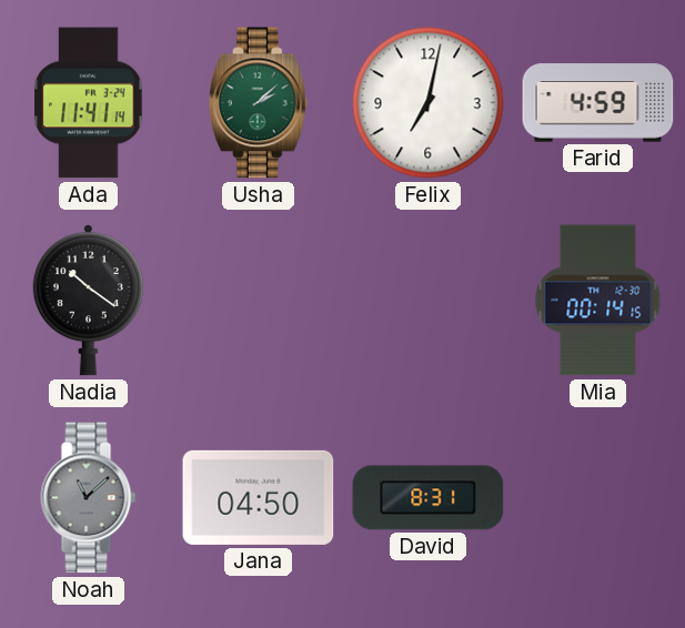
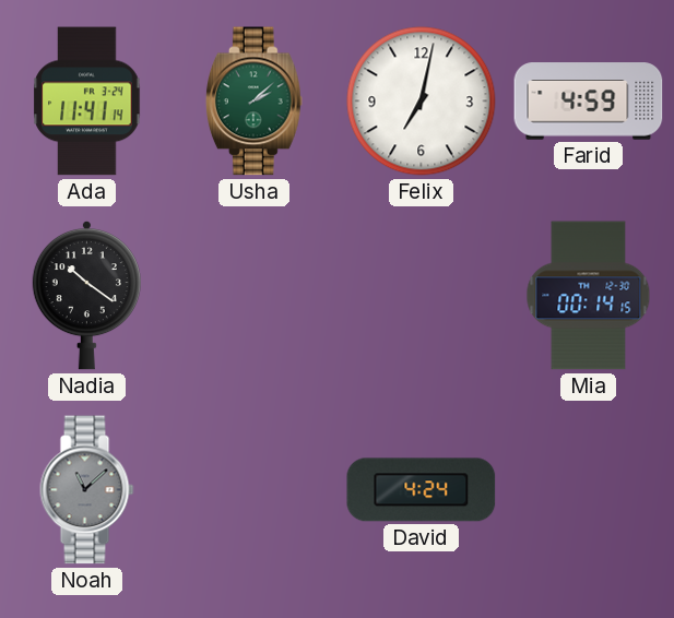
Jana: 04:50 -> none
David: 8:31 -> 4:24
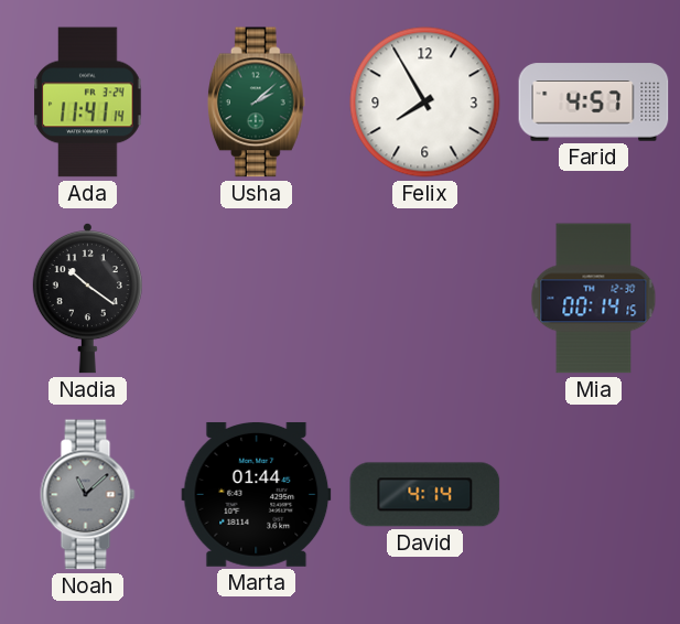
Felix: 7:02 -> 7:55
Farid: 4:59 -> 4:57
Marta: none -> 01:44
David: 4:24 -> 4:14
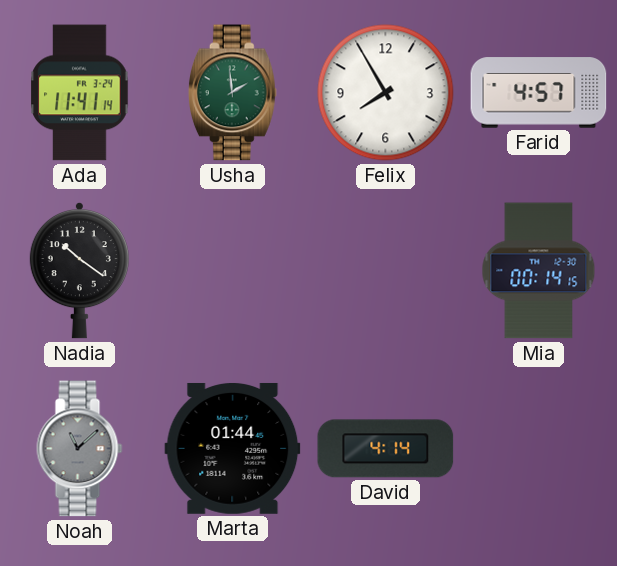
Usha: 2:08 -> 1:59
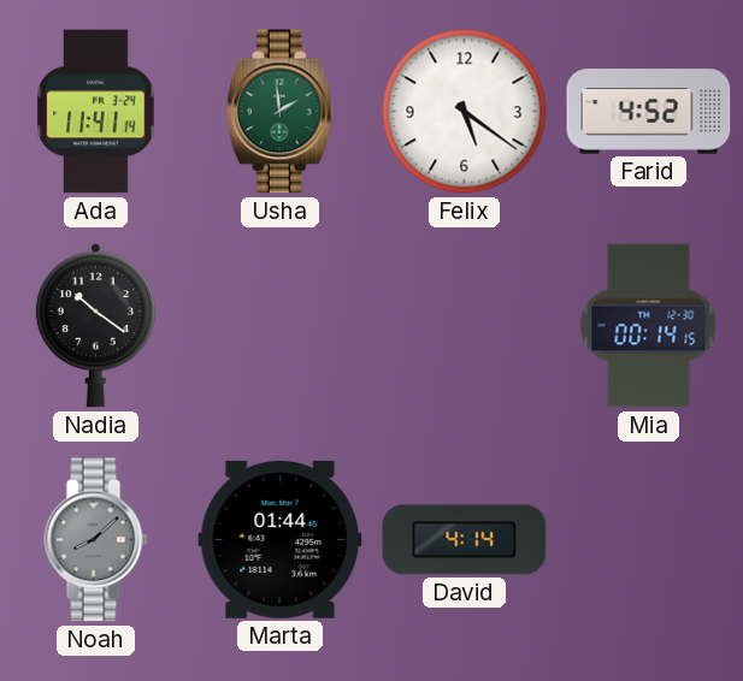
Felix: 7:55 -> 5:21
Farid: 4:57 -> 4:52
Noah: 11:08 -> 8:08
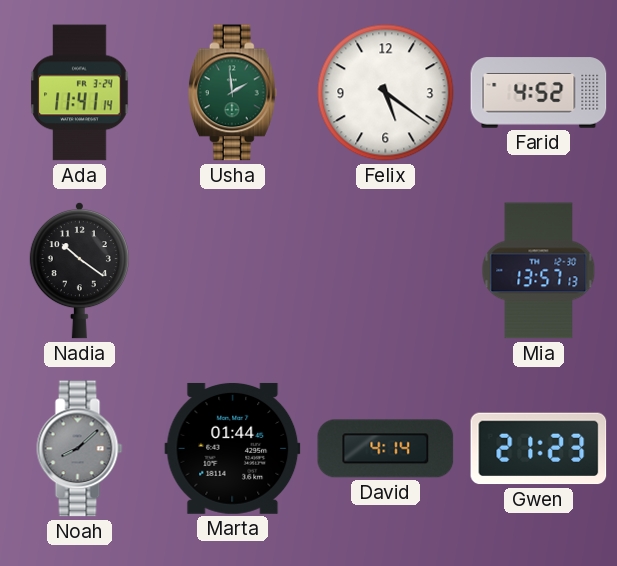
Mia: 00:14 -> 13:57
Gwen: none -> 21:23
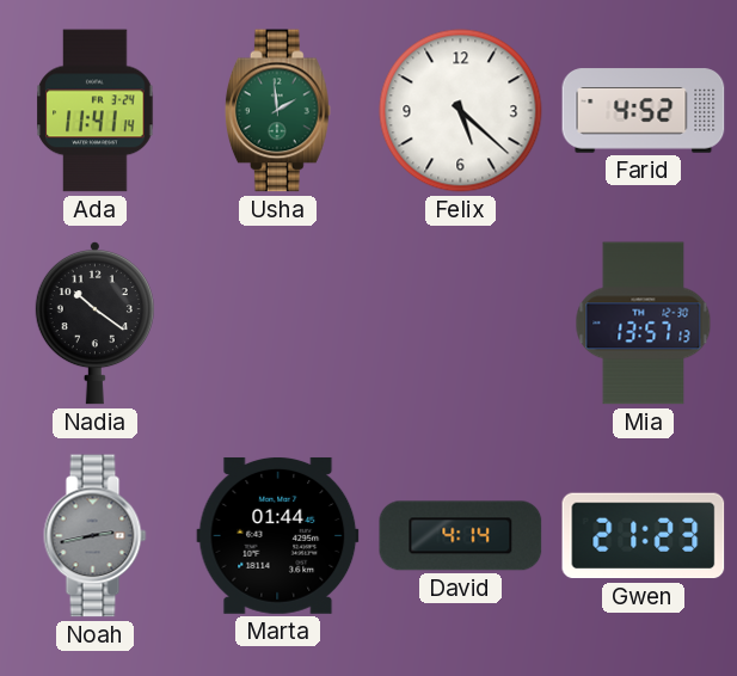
Felix: 5:21 -> 5:22
Noah: 8:08 -> 2:43
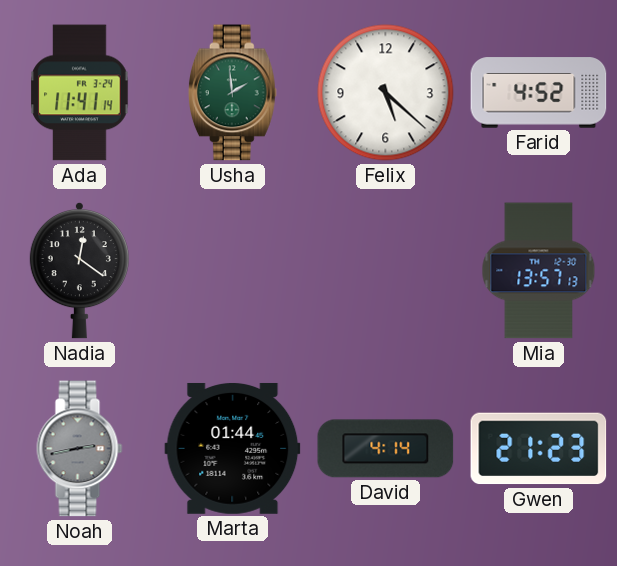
Nadia: 10:21 -> 12:21
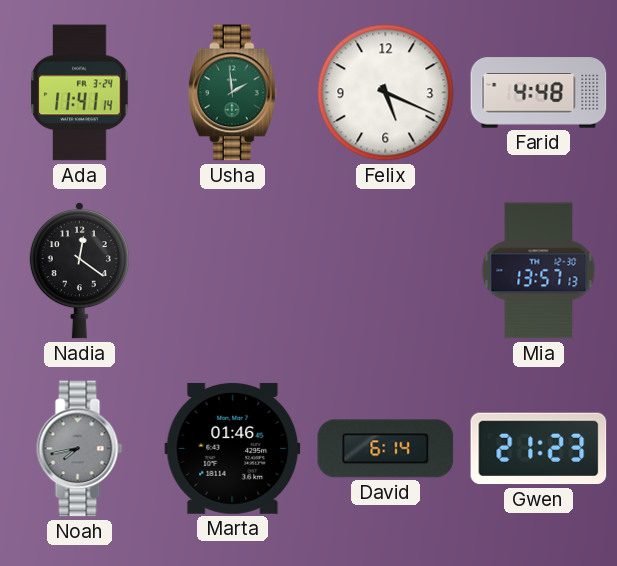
Felix: 5:22 -> 5:19
Farid: 4:52 -> 4:48
Noah: 2:43 -> 7:43
Marta: 01:44 -> 01:46
David: 4:14 -> 6:14
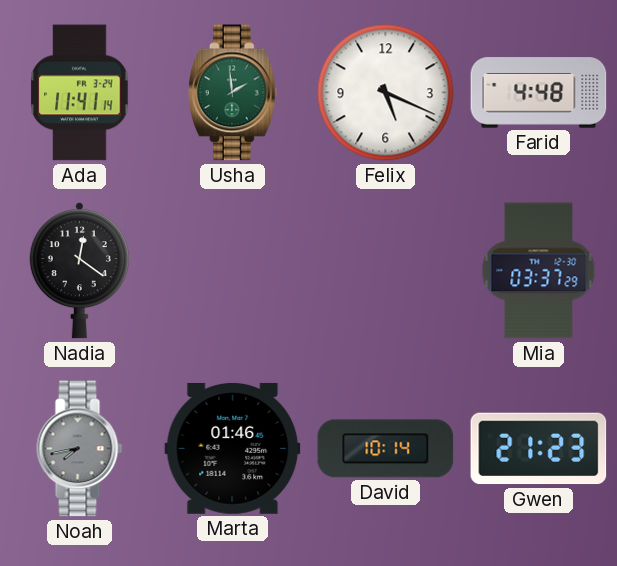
Mia: 13:57 -> 03:37
David: 6:14 -> 10:14
